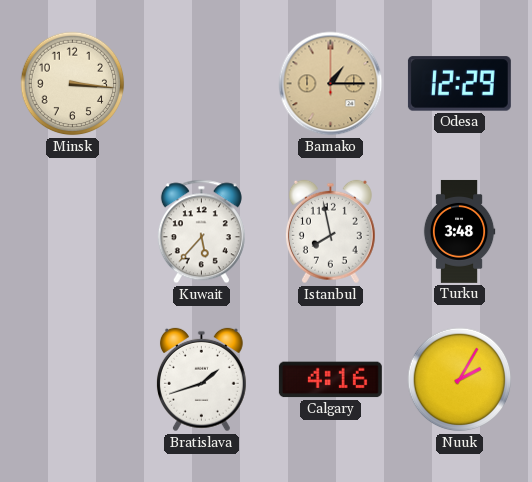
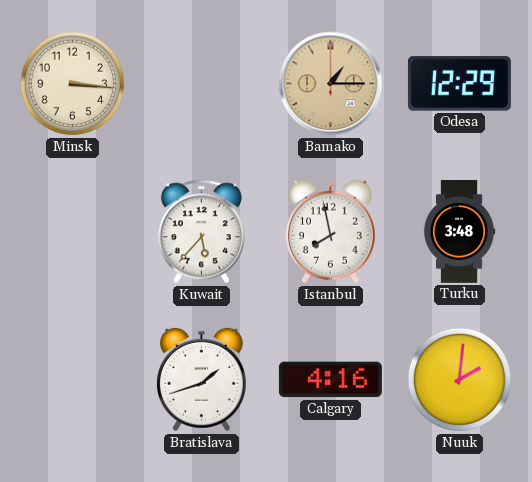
Nuuk: 2:05 -> 2:01
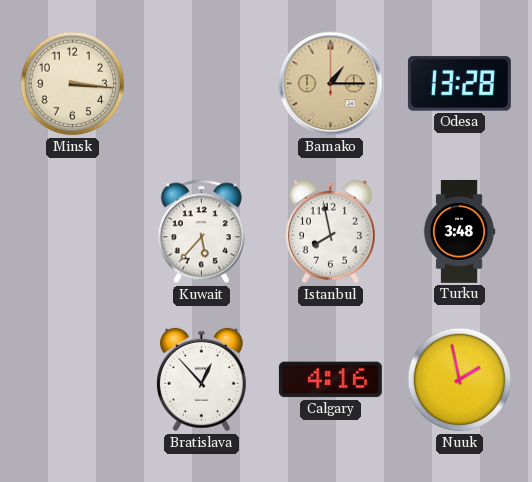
Odesa: 12:29 -> 13:28
Bratislava: 1:42 -> 12:53
Nuuk: 2:01 -> 1:58
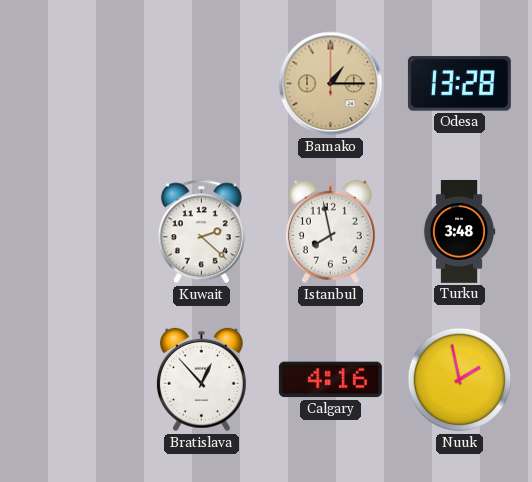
Minsk: 3:16 -> none
Kuwait: 5:37 -> 2:22
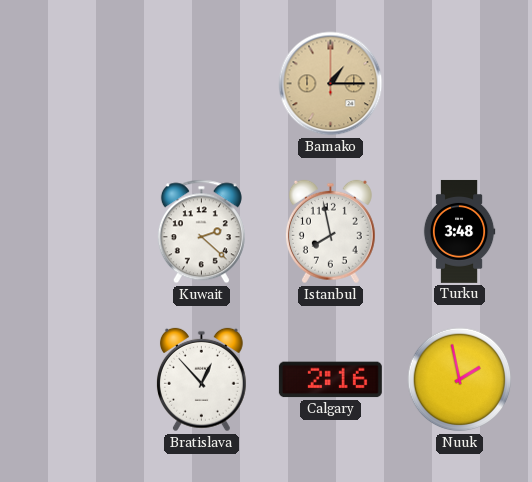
Odesa: 13:28 -> none
Calgary: 4:16 -> 2:16
